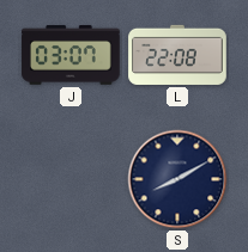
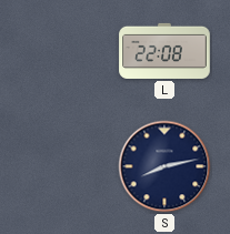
J: 03:07 -> none
S: 8:10 -> 8:13
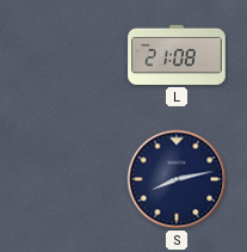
L: 22:08 -> 21:08
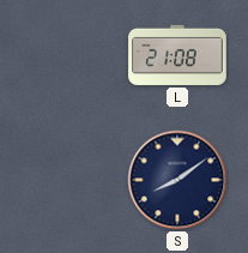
S: 8:13 -> 8:09
